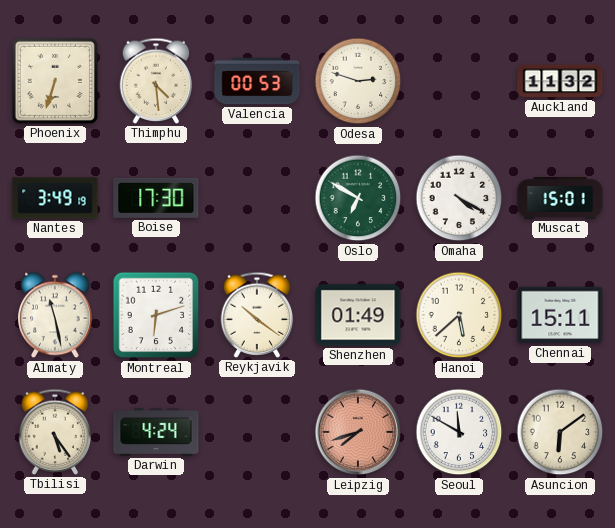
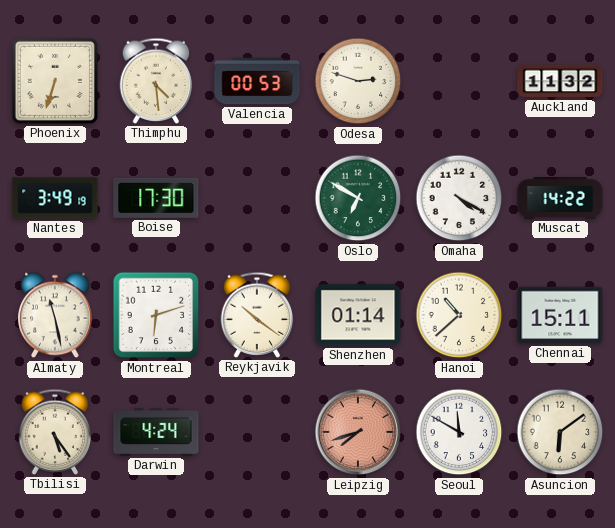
Muscat: 15:01 -> 14:22
Shenzhen: 01:49 -> 01:14
Hanoi: 5:38 -> 10:38
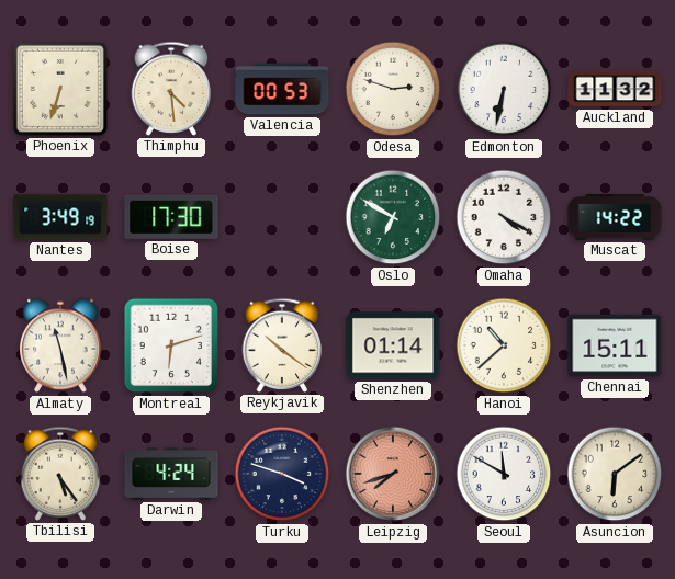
Edmonton: none -> 6:32
Turku: none -> 3:48
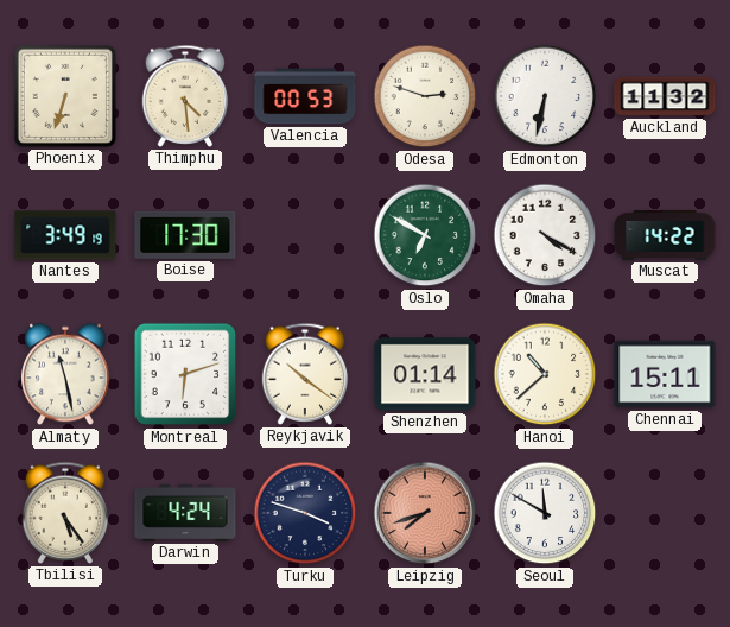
Asuncion: 6:09 -> none
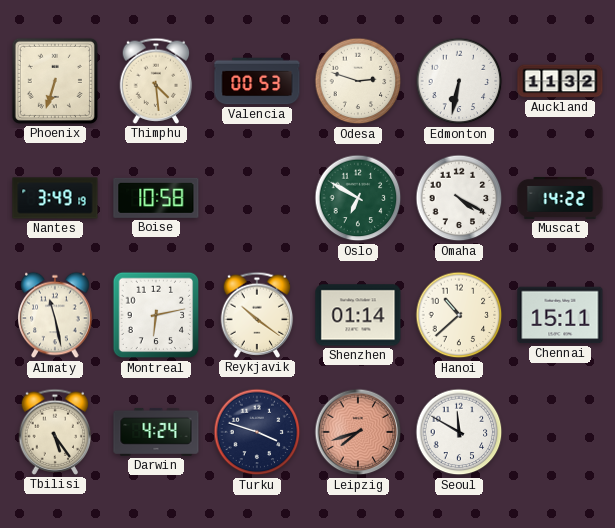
Boise: 17:30 -> 10:58
Montreal: 6:12 -> 6:13
